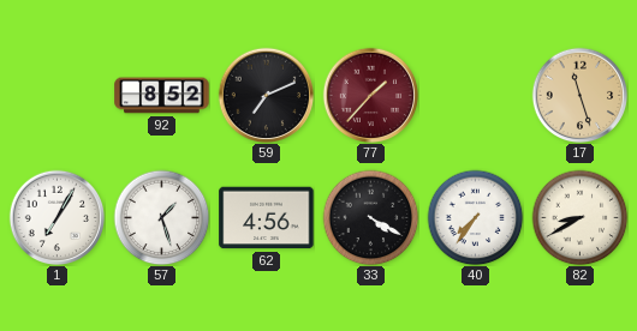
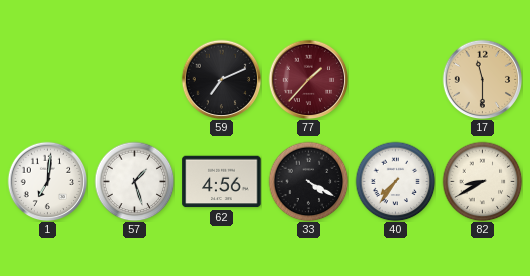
92: 8:52 -> none
17: 11:27 -> 11:30
1: 7:05 -> 7:01
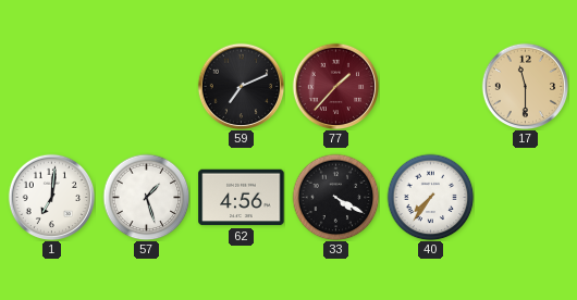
82: 8:40 -> none
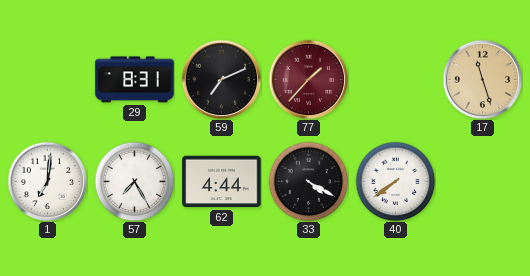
29: none -> 8:31
17: 11:30 -> 11:27
57: 1:27 -> 7:25
62: 4:56 -> 4:44
40: 7:36 -> 7:39
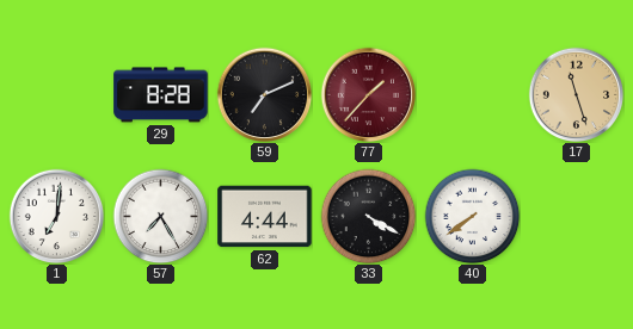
29: 8:31 -> 8:28
